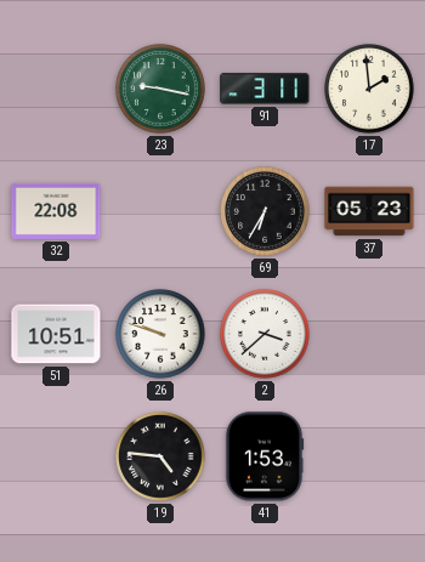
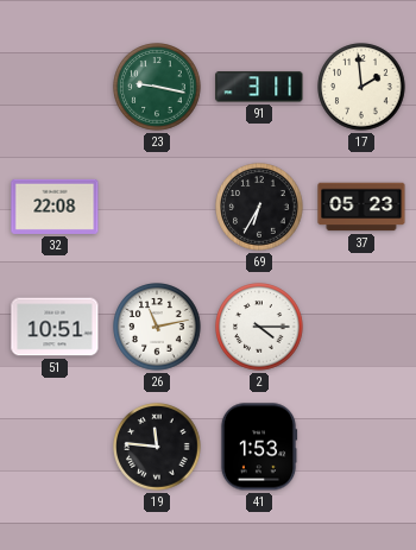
26: 9:48 -> 11:13
2: 3:38 -> 4:15
19: 4:46 -> 11:46
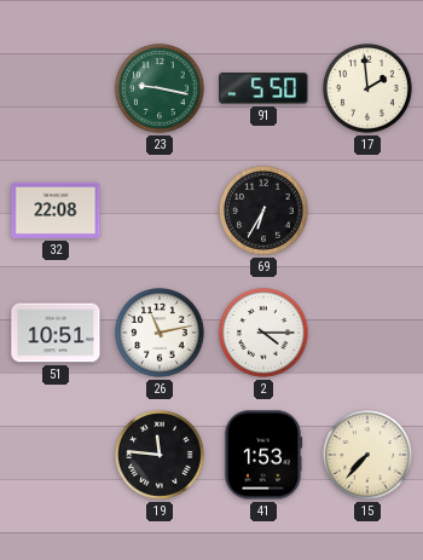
91: 3:11 -> 5:50
37: 05:23 -> none
15: none -> 7:37
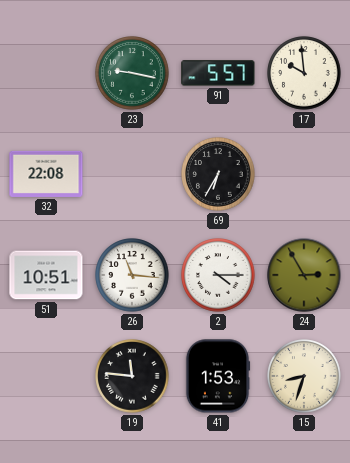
91: 5:50 -> 5:57
17: 1:59 -> 9:59
26: 11:13 -> 11:16
24: none -> 2:55
15: 7:37 -> 8:33
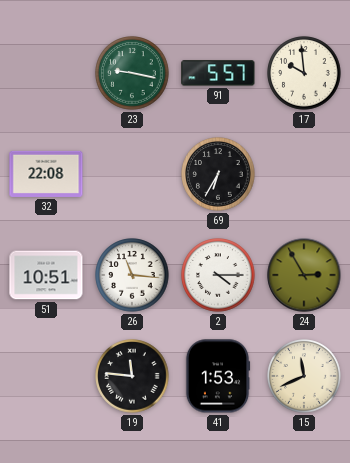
15: 8:33 -> 11:41
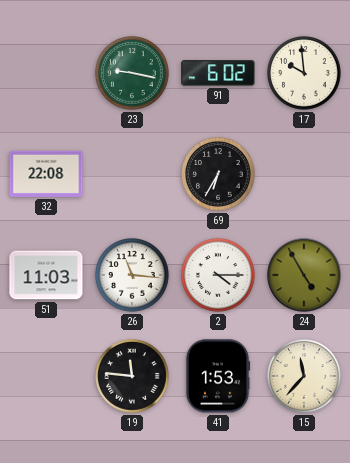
91: 5:57 -> 6:02
51: 10:51 -> 11:03
24: 2:55 -> 4:55
15: 11:41 -> 11:37
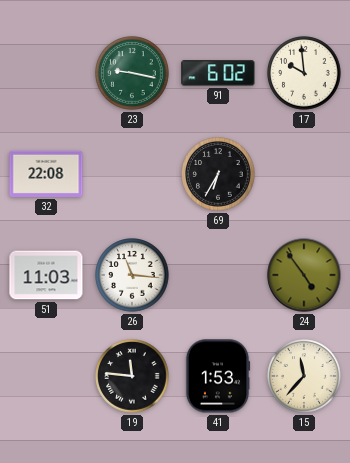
2: 4:15 -> none
24: 4:55 -> 4:54
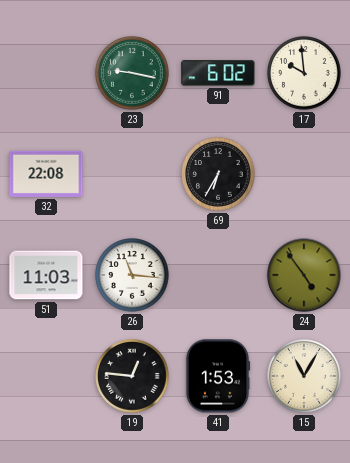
19: 11:46 -> 12:46
15: 11:37 -> 11:05
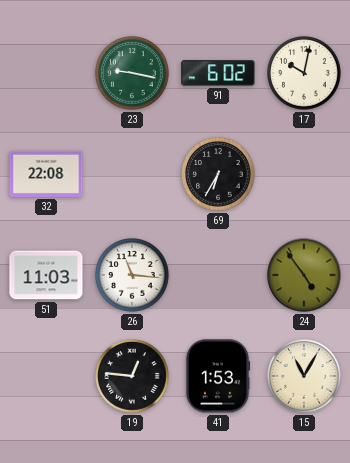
17: 9:59 -> 10:02
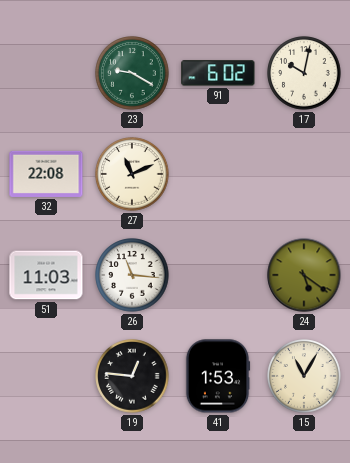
23: 9:17 -> 9:20
27: none -> 11:11
69: 6:35 -> none
24: 4:54 -> 5:21
